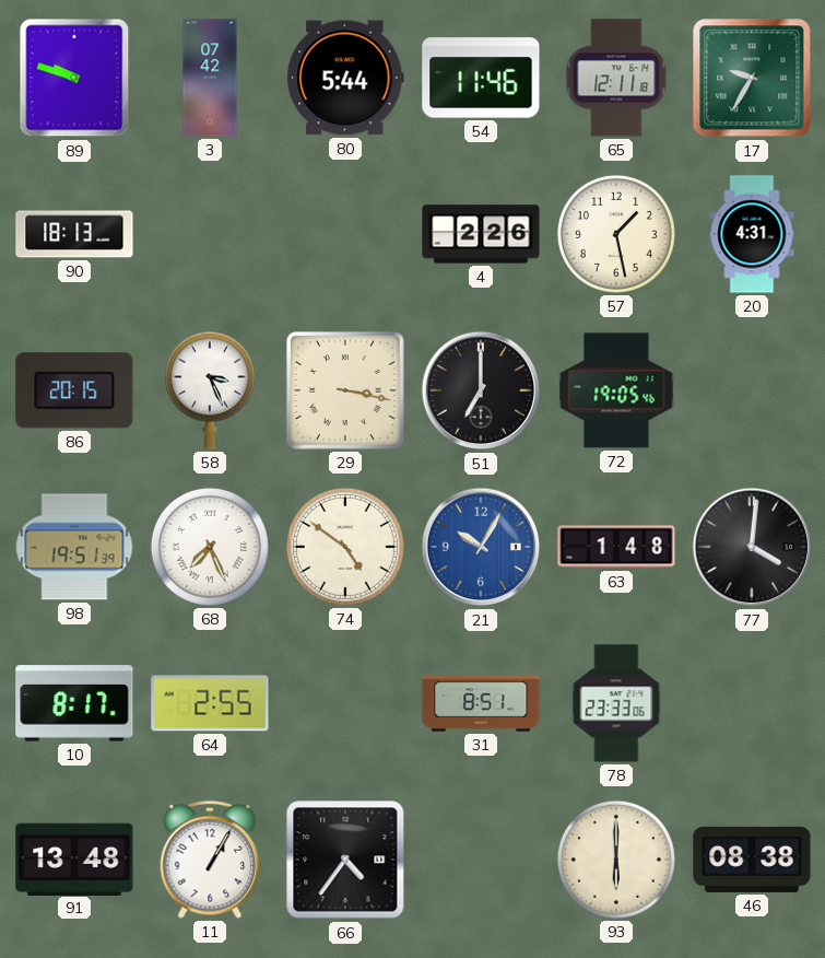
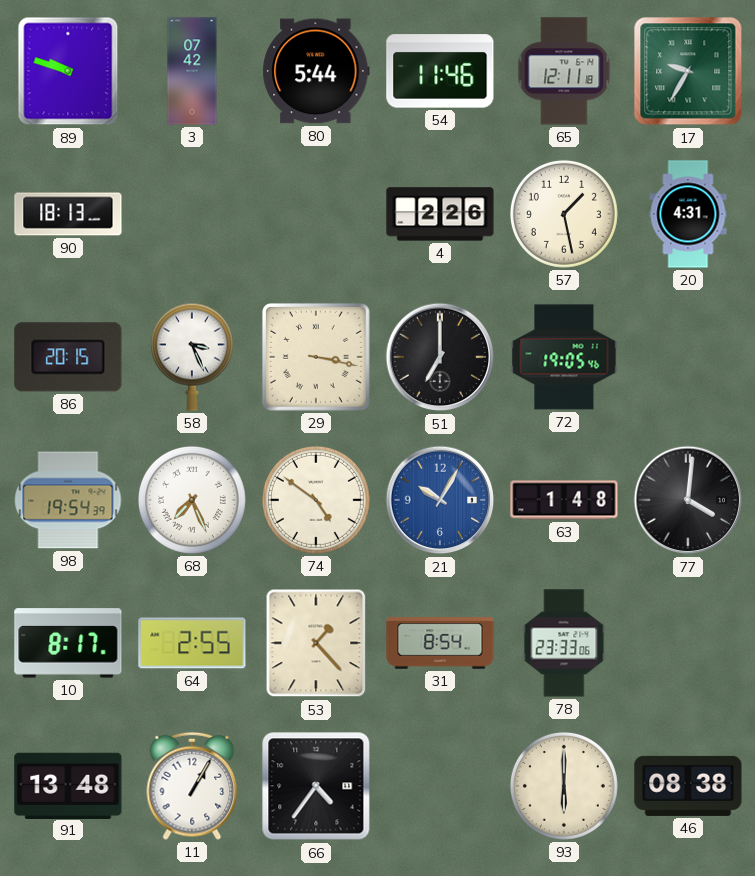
98: 19:51 -> 19:54
53: none -> 1:23
31: 8:51 -> 8:54
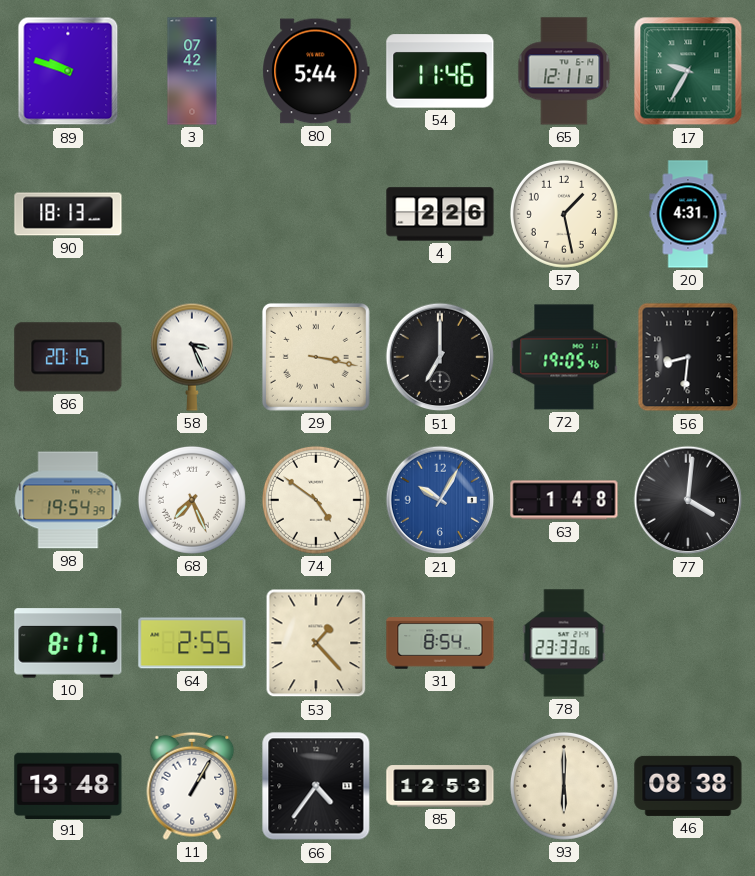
56: none -> 8:31
85: none -> 12:53
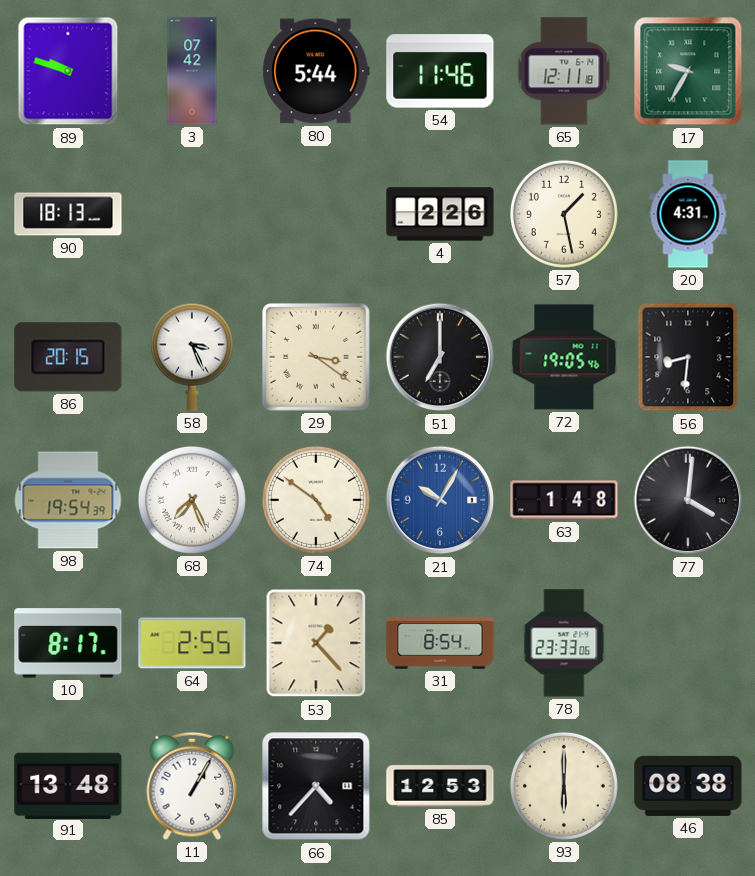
29: 3:17 -> 3:21
66: 4:36 -> 4:37
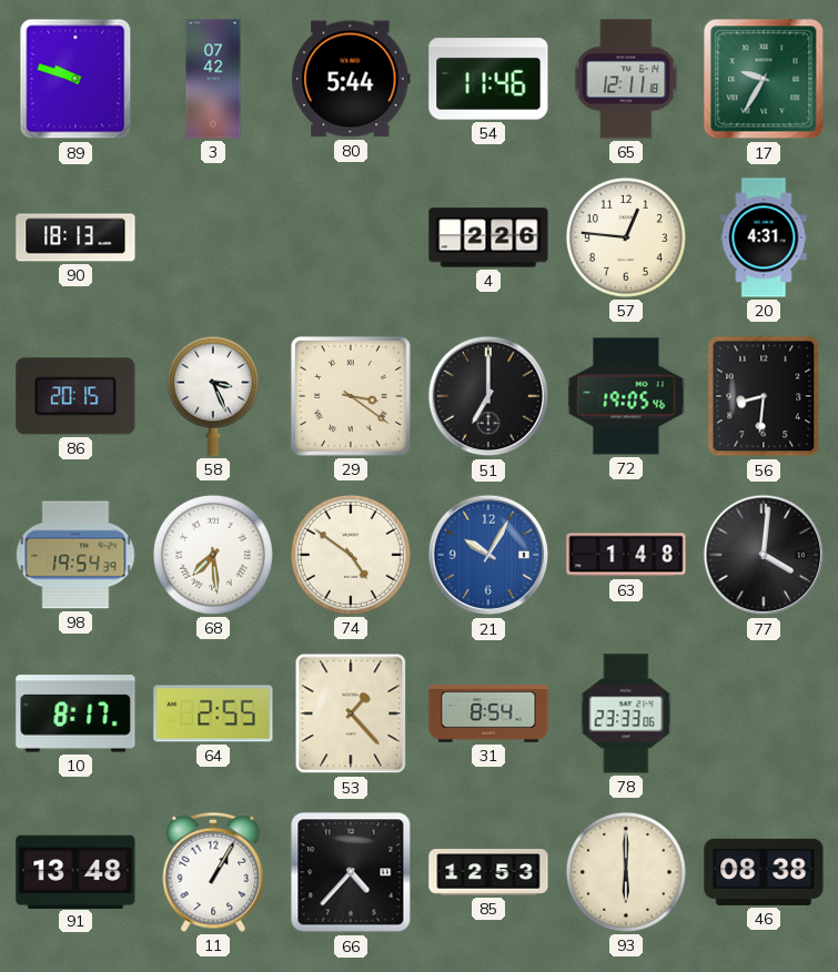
57: 1:28 -> 12:46
68: 7:26 -> 7:29
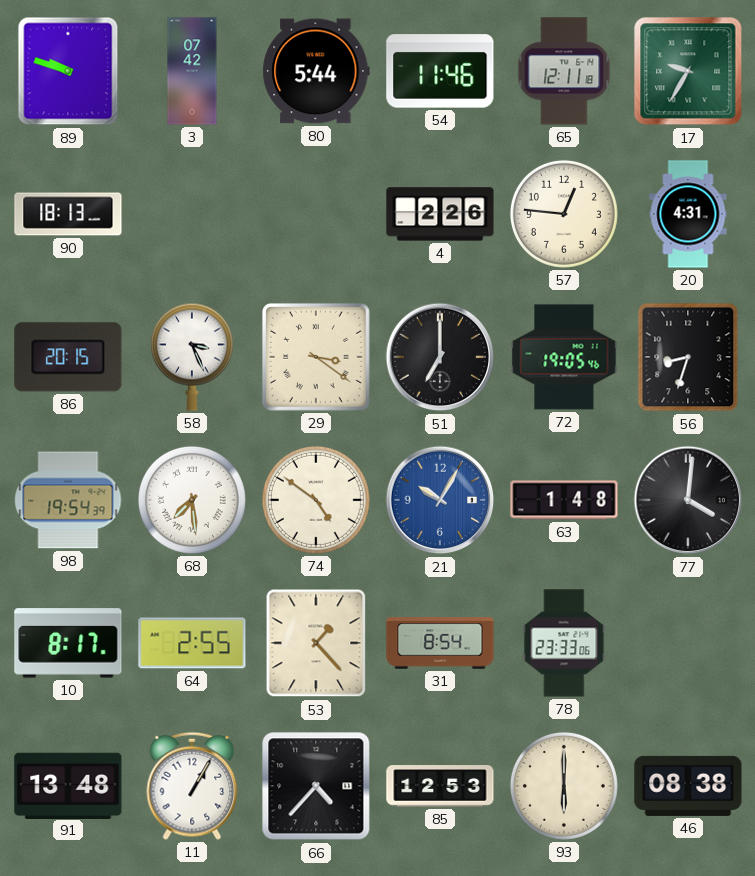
56: 8:31 -> 8:33
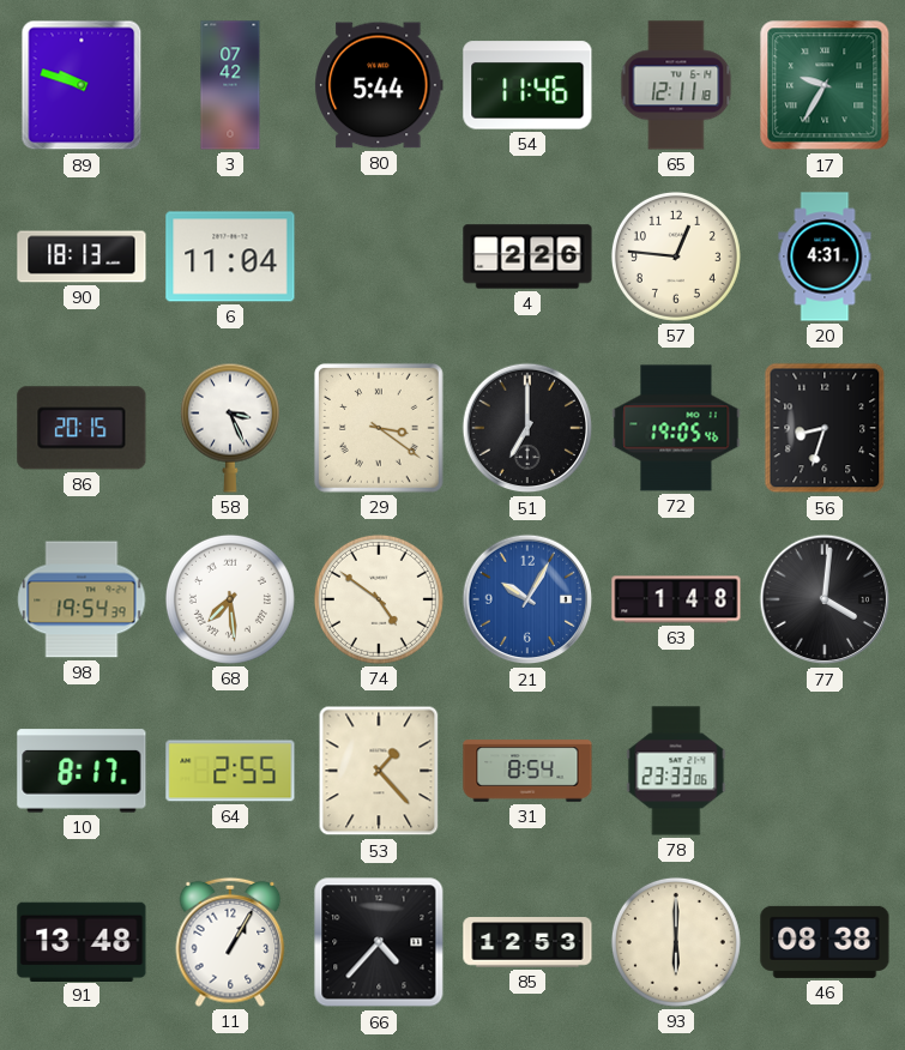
6: none -> 11:04
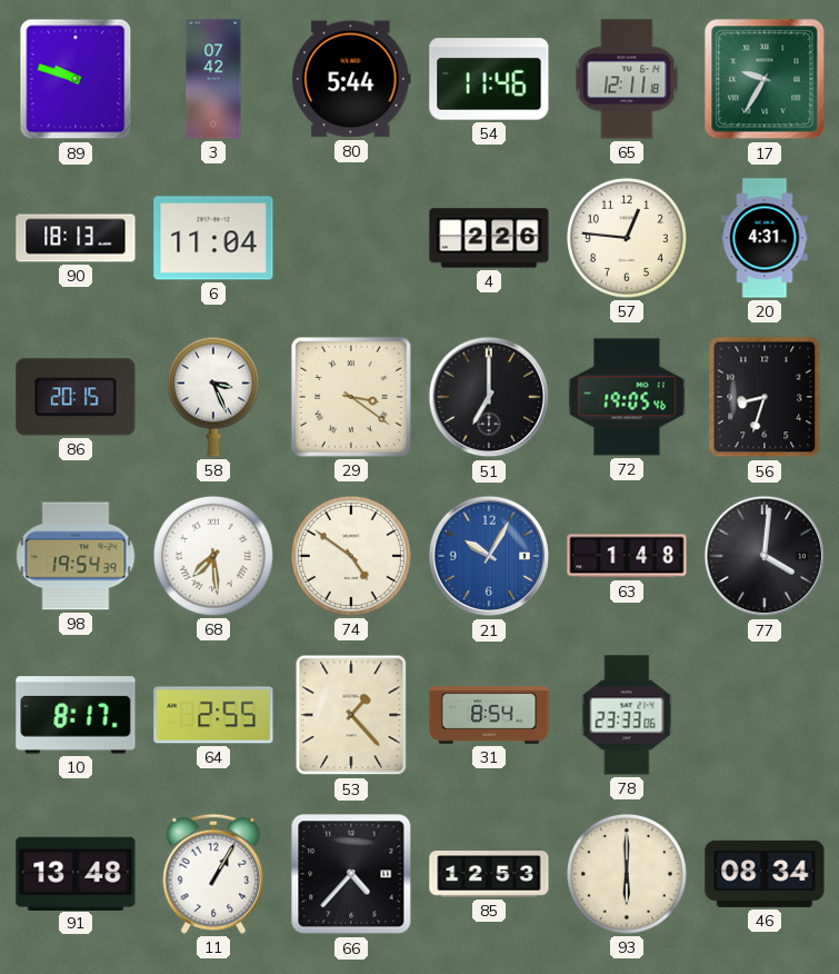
46: 08:38 -> 08:34
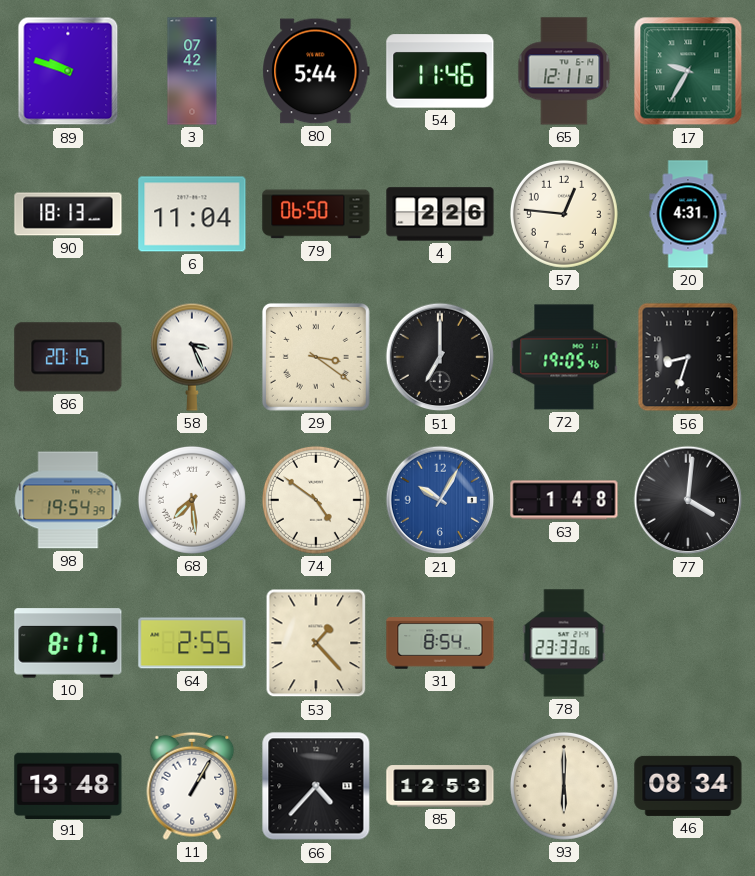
79: none -> 06:50
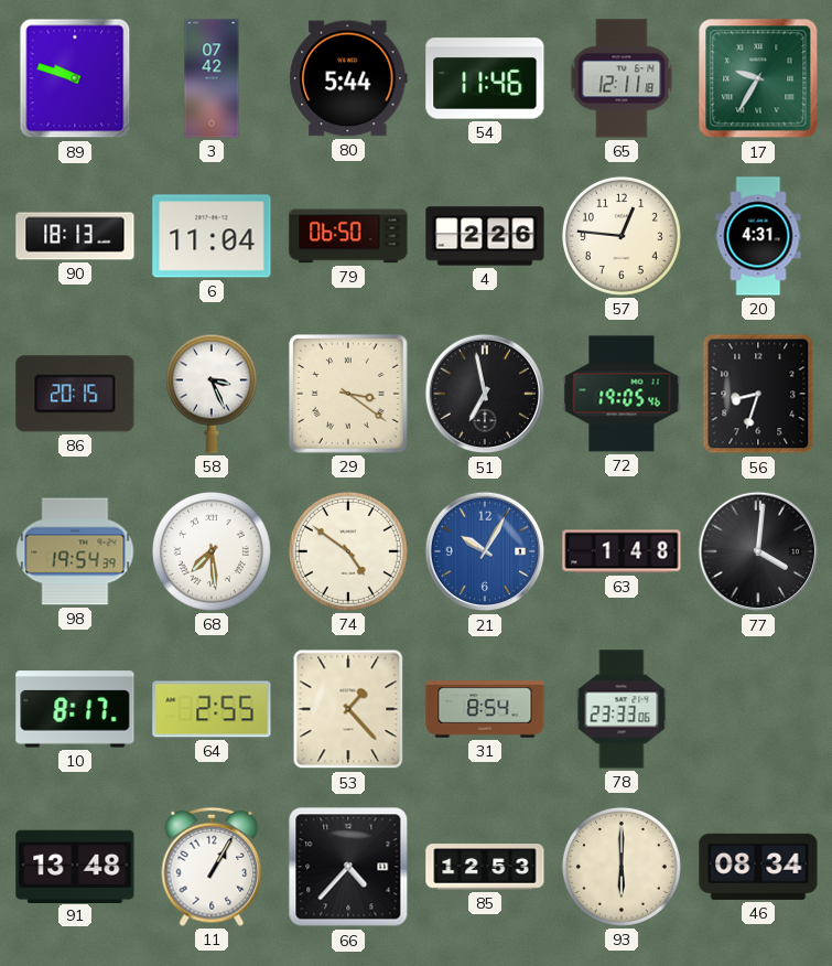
51: 7:00 -> 6:58
